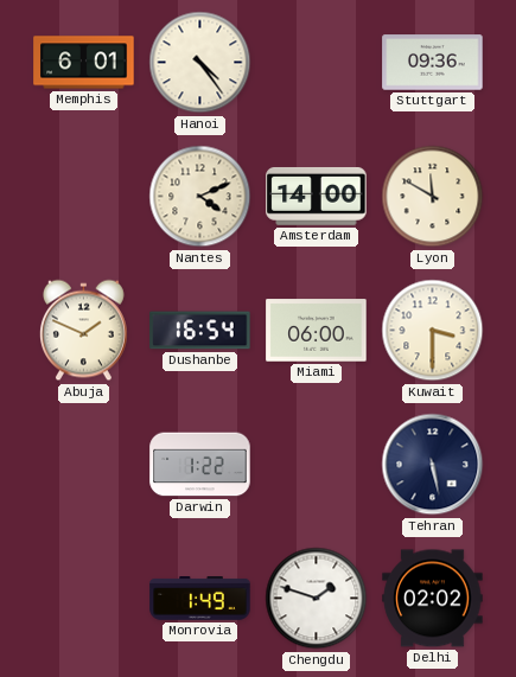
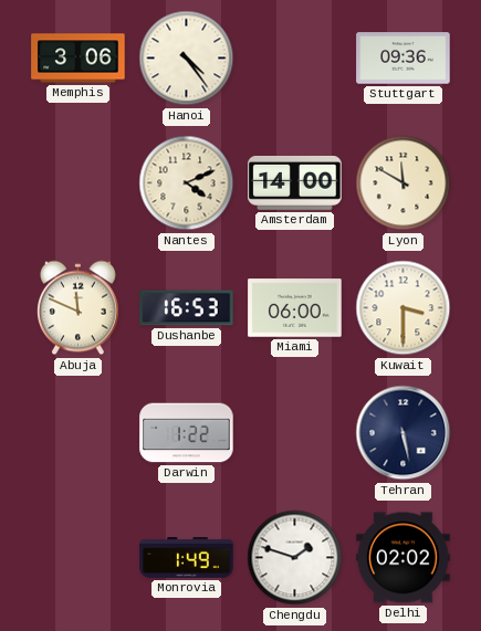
Memphis: 6:01 -> 3:06
Abuja: 1:49 -> 11:49
Dushanbe: 16:54 -> 16:53
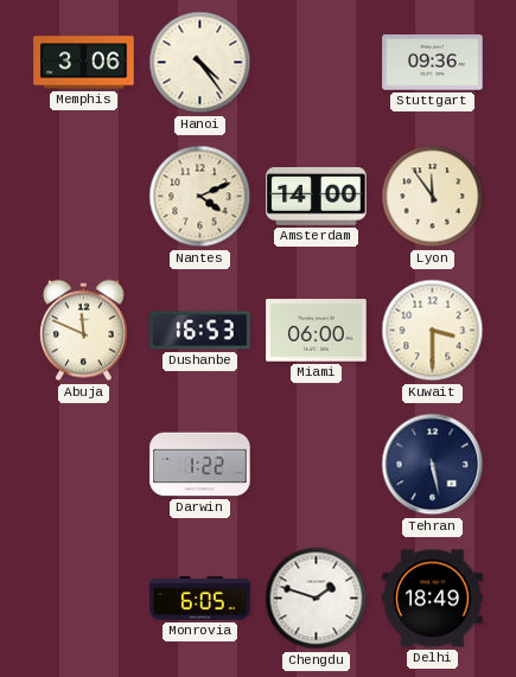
Lyon: 11:50 -> 11:54
Monrovia: 1:49 -> 6:05
Delhi: 02:02 -> 18:49
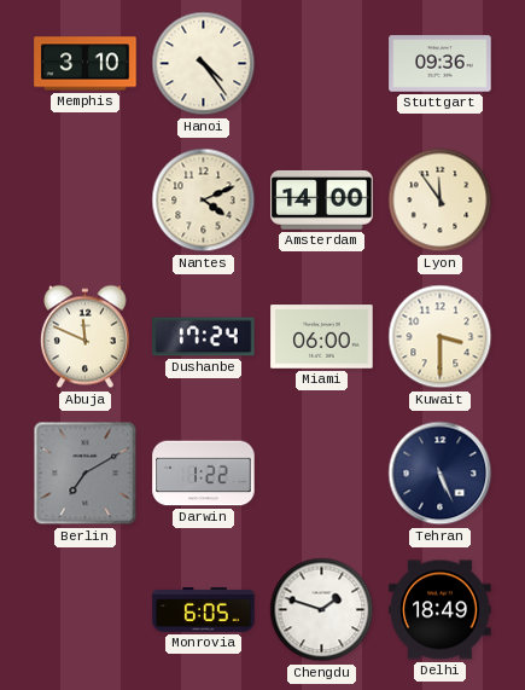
Memphis: 3:06 -> 3:10
Dushanbe: 16:53 -> 17:24
Berlin: none -> 7:10
Tehran: 5:28 -> 5:26
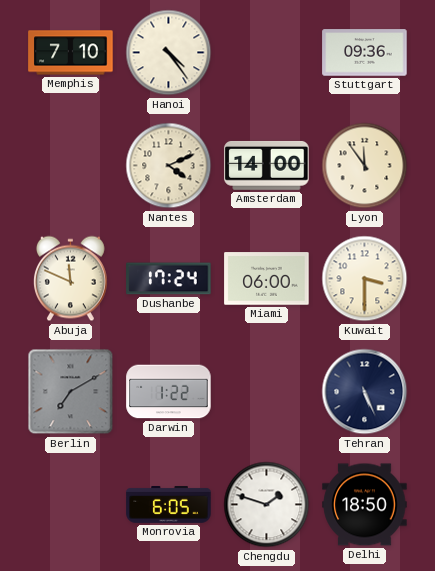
Memphis: 3:10 -> 7:10
Delhi: 18:49 -> 18:50
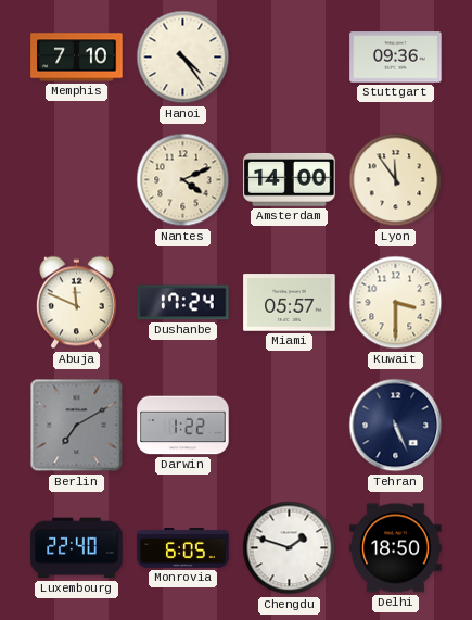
Miami: 06:00 -> 05:57
Luxembourg: none -> 22:40
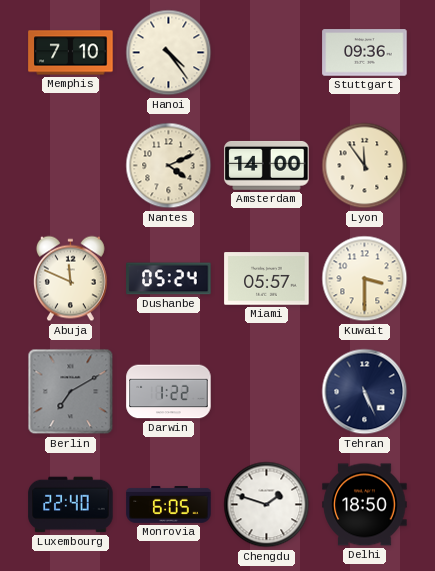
Dushanbe: 17:24 -> 05:24
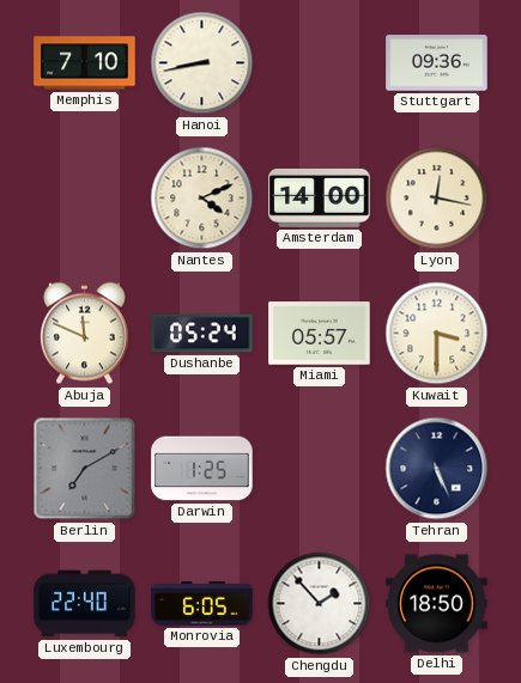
Hanoi: 4:24 -> 8:43
Lyon: 11:54 -> 12:17
Darwin: 1:22 -> 1:25
Chengdu: 1:48 -> 1:53
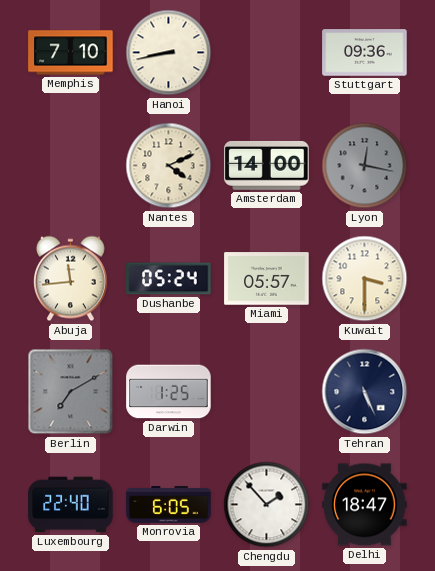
Lyon dial: cream -> grey
Abuja: 11:49 -> 11:44
Delhi: 18:50 -> 18:47
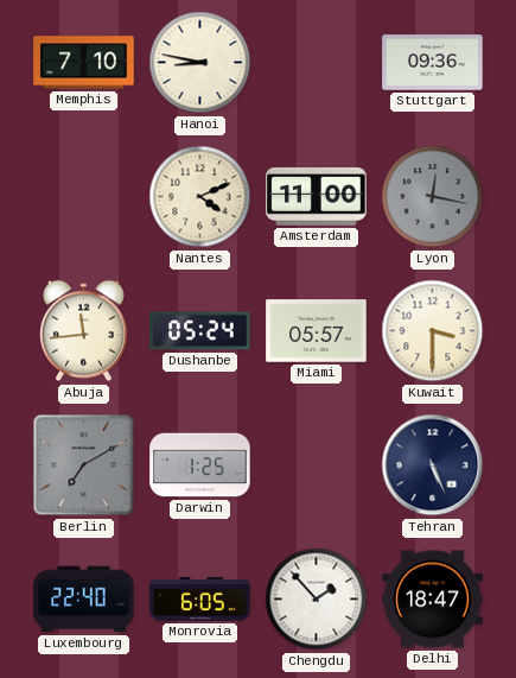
Hanoi: 8:43 -> 8:47
Amsterdam: 14:00 -> 11:00
